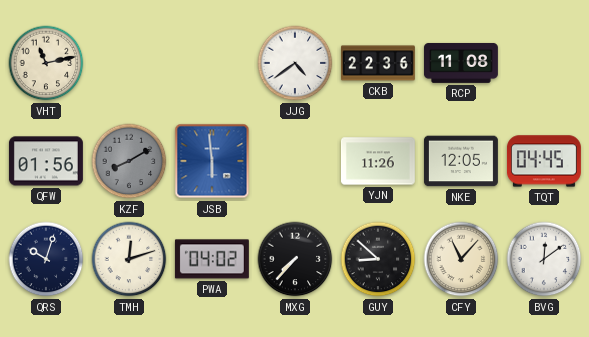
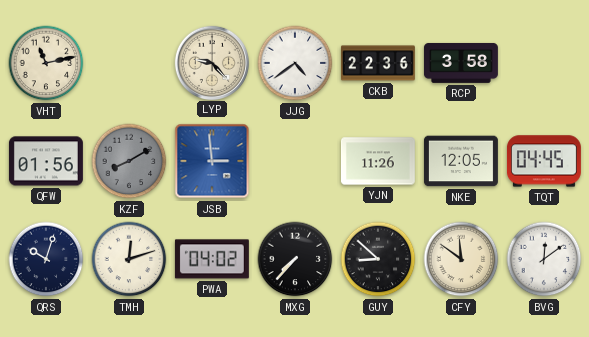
LYP: none -> 9:23
RCP: 11:08 -> 3:58
JSB: 5:59 -> 2:59
CFY: 11:07 -> 11:51
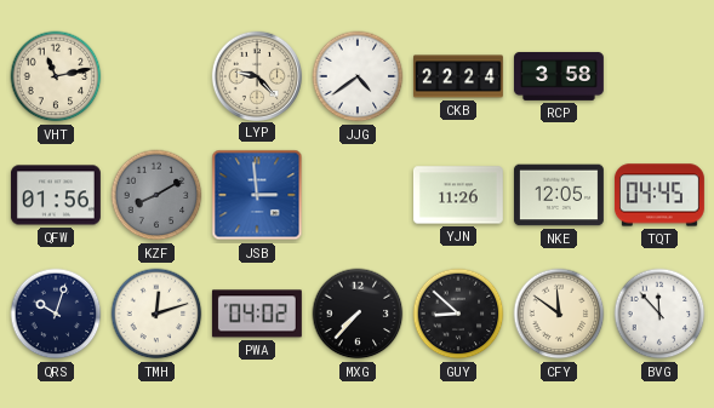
CKB: 22:36 -> 22:24
BVG: 12:09 -> 11:53
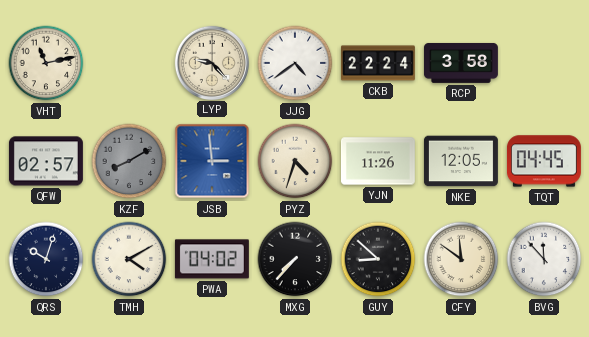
QFW: 01:56 -> 02:57
PYZ: none -> 4:33
TMH: 12:12 -> 4:10
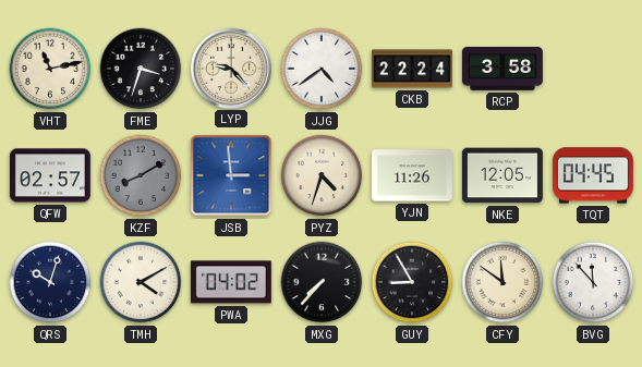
FME: none -> 3:33
GUY: 8:52 -> 8:55
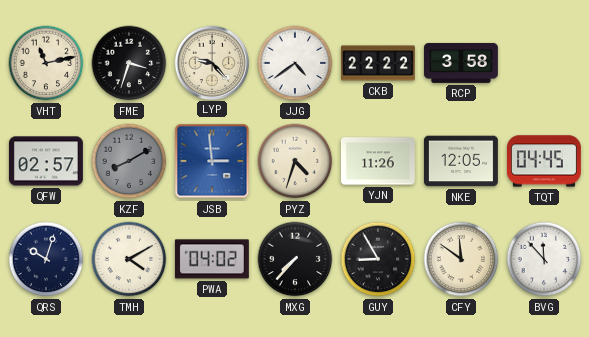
CKB: 22:24 -> 22:22
